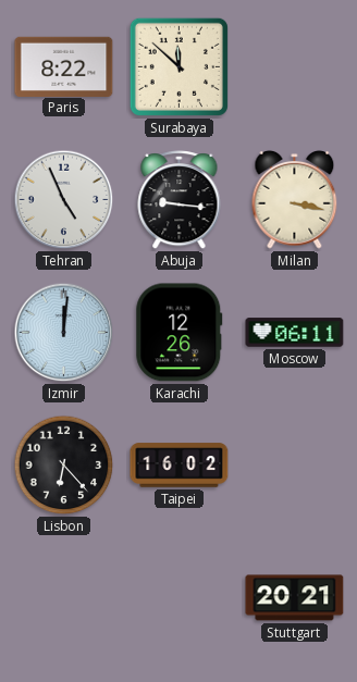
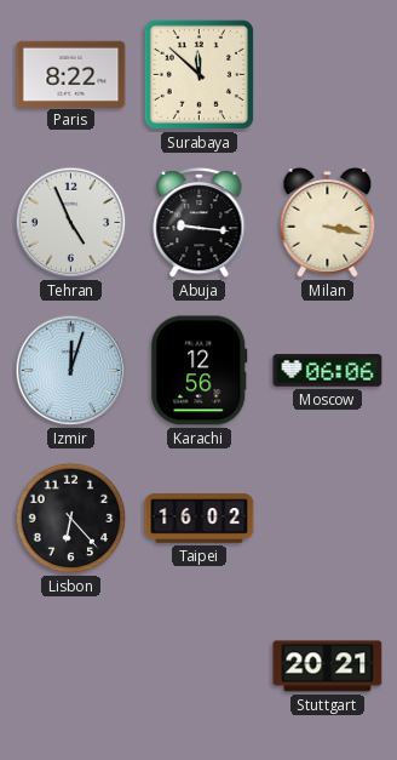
Izmir: 12:01 -> 12:03
Karachi: 12:26 -> 12:56
Moscow: 06:11 -> 06:06
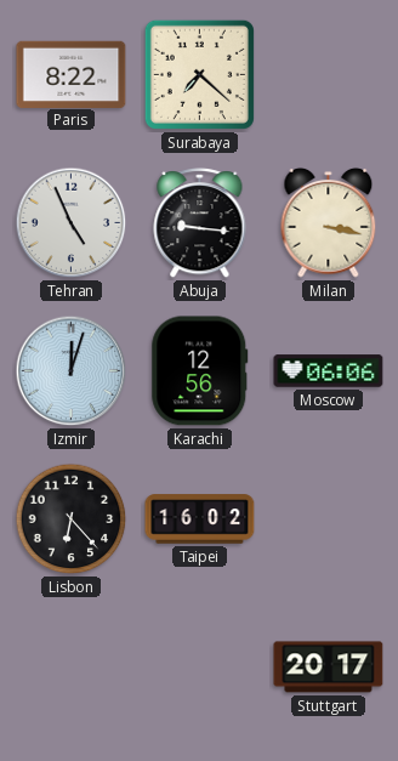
Surabaya: 11:52 -> 7:22
Stuttgart: 20:21 -> 20:17
